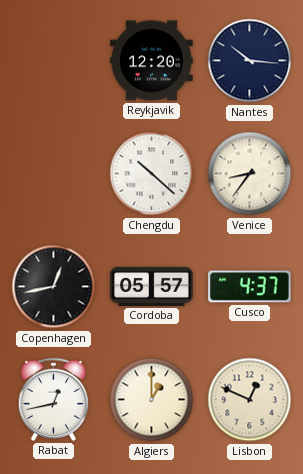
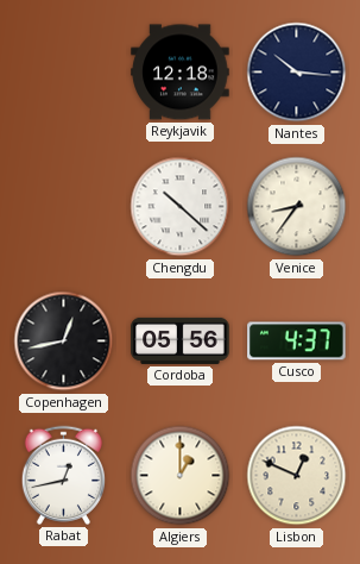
Reykjavik: 12:20 -> 12:18
Cordoba: 05:57 -> 05:56
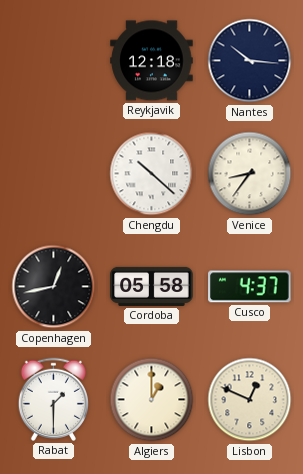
Cordoba: 05:56 -> 05:58
Rabat: 12:43 -> 1:30
